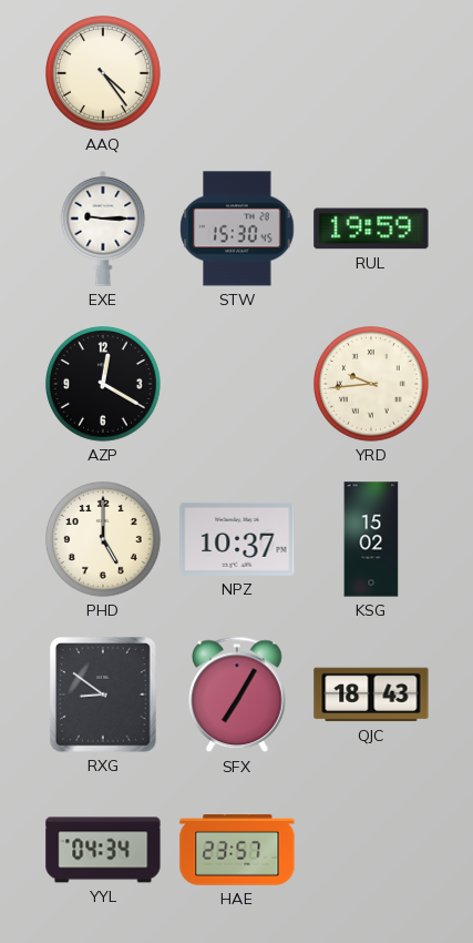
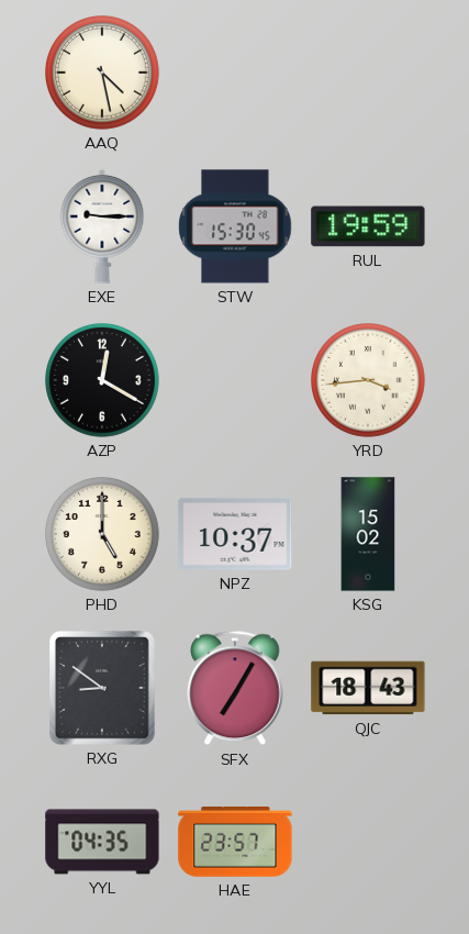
AAQ: 4:24 -> 4:28
YRD: 9:44 -> 3:44
YYL: 04:34 -> 04:35
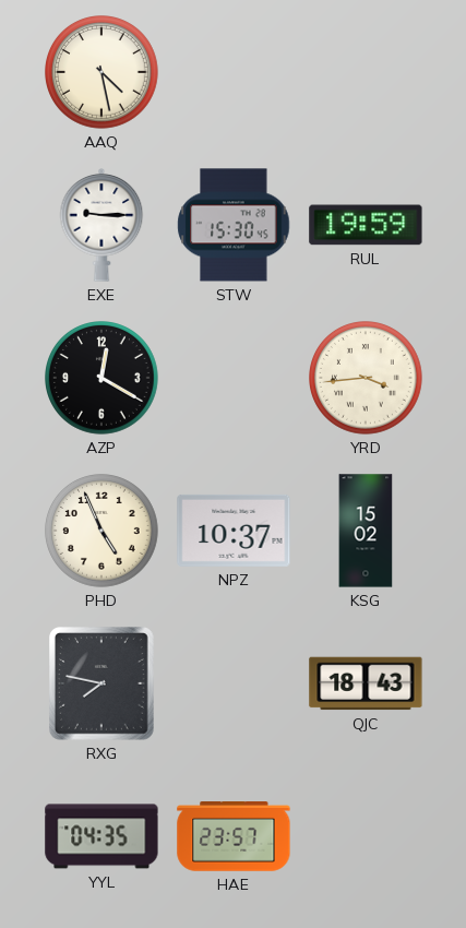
PHD: 5:00 -> 4:56
RXG: 8:51 -> 7:47
SFX: 7:05 -> none
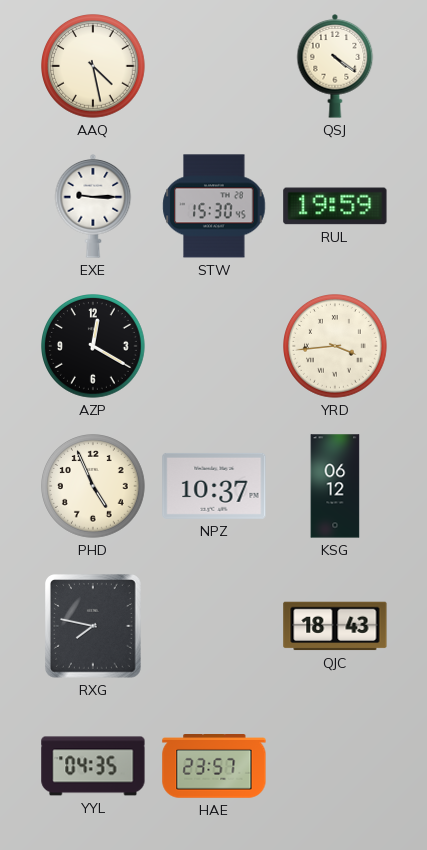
QSJ: none -> 4:21
KSG: 15:02 -> 06:12
